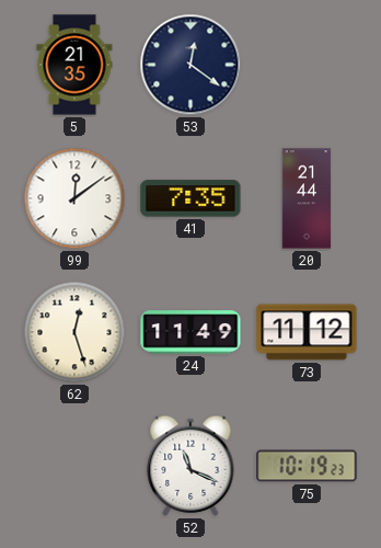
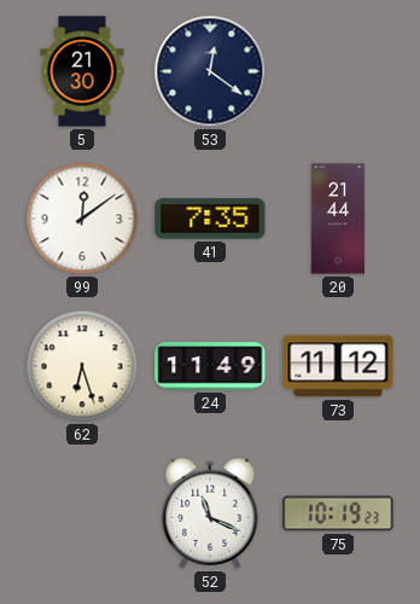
5: 21:35 -> 21:30
62: 12:27 -> 6:27
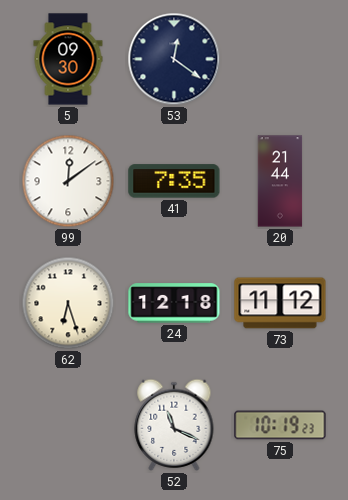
5: 21:30 -> 09:30
24: 11:49 -> 12:18
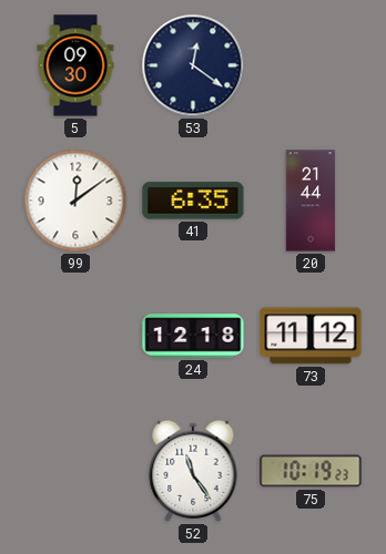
41: 7:35 -> 6:35
62: 6:27 -> none
52: 11:19 -> 11:24
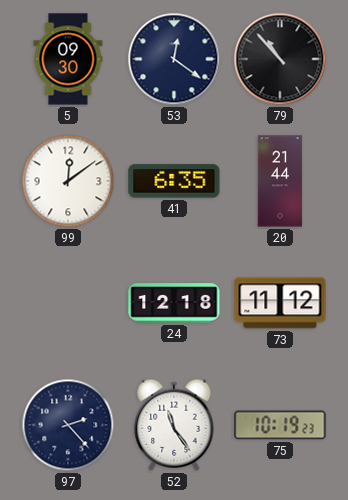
79: none -> 10:53
97: none -> 2:23
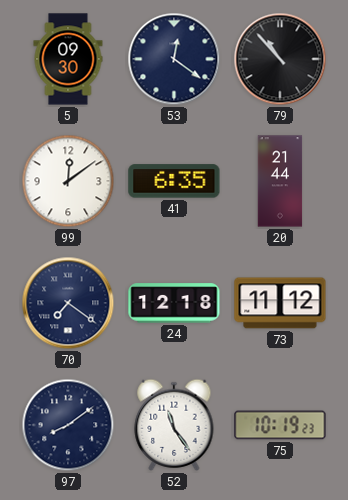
70: none -> 7:21
97: 2:23 -> 8:09
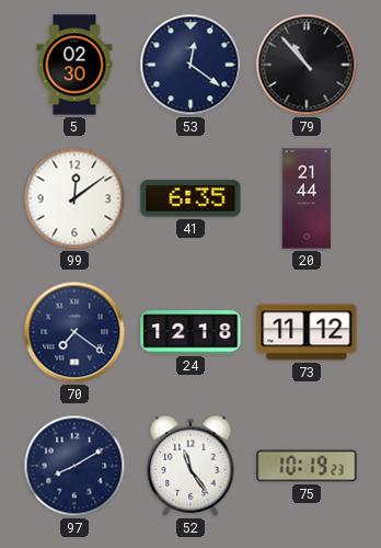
5: 09:30 -> 02:30
97: 8:09 -> 8:10
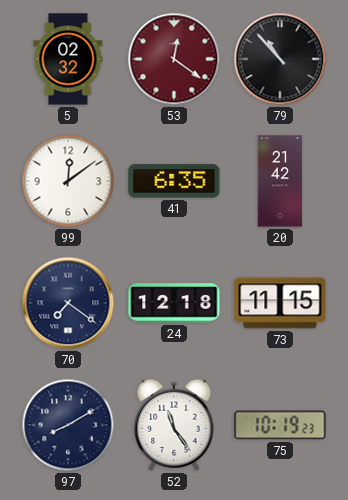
5: 02:30 -> 02:32
53 dial: navy -> burgundy
20: 21:44 -> 21:42
73: 11:12 -> 11:15
